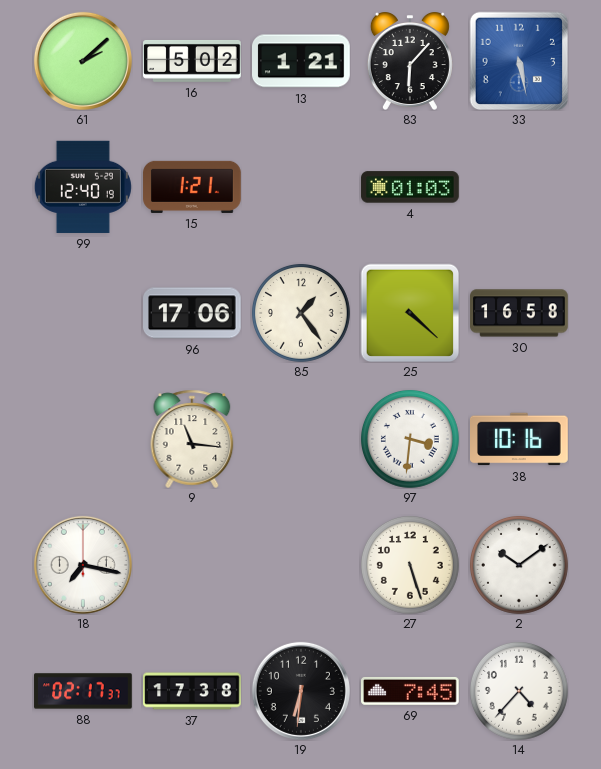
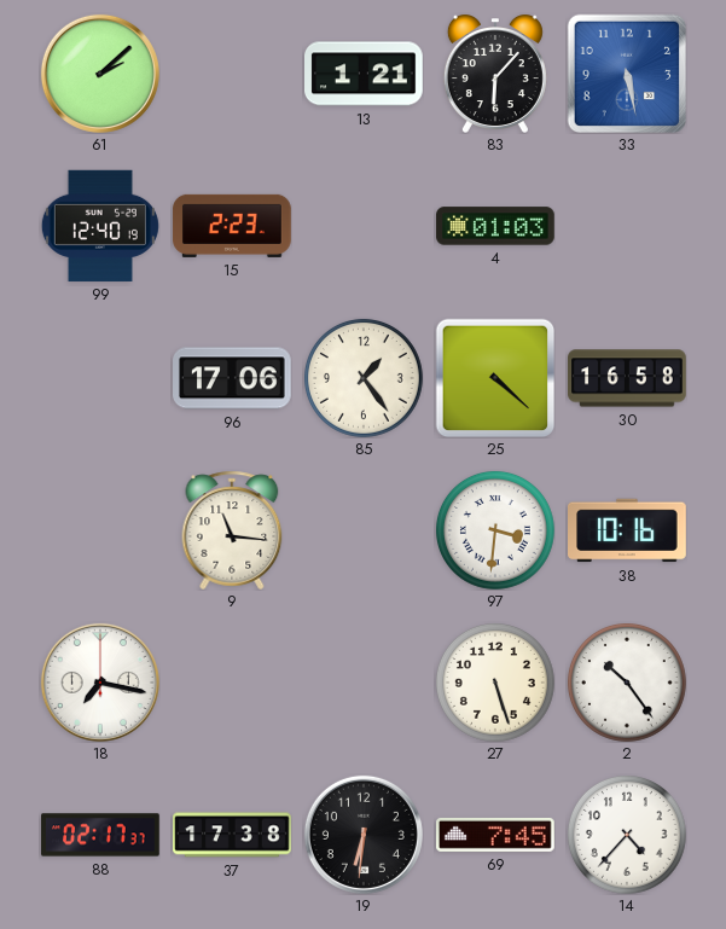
16: 5:02 -> none
15: 1:21 -> 2:23
2: 10:09 -> 10:24
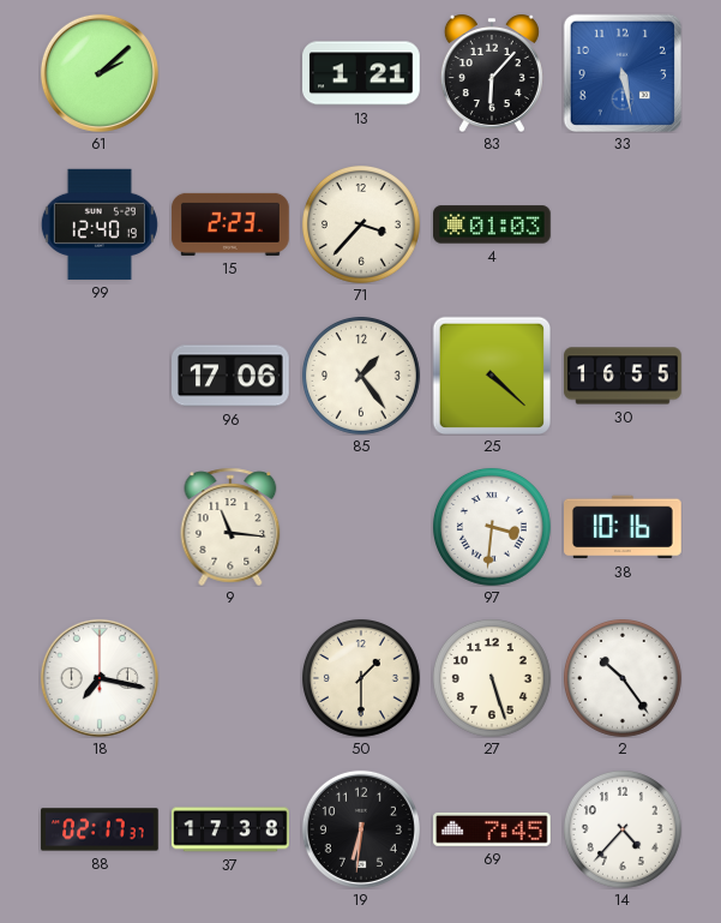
71: none -> 3:37
30: 16:58 -> 16:55
50: none -> 1:30
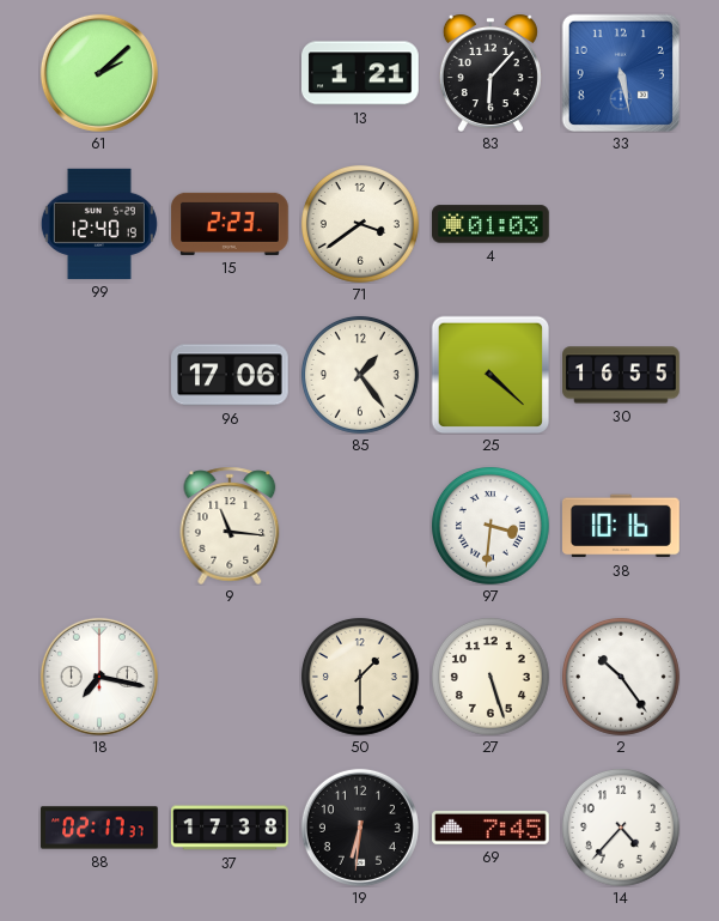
71: 3:37 -> 3:39
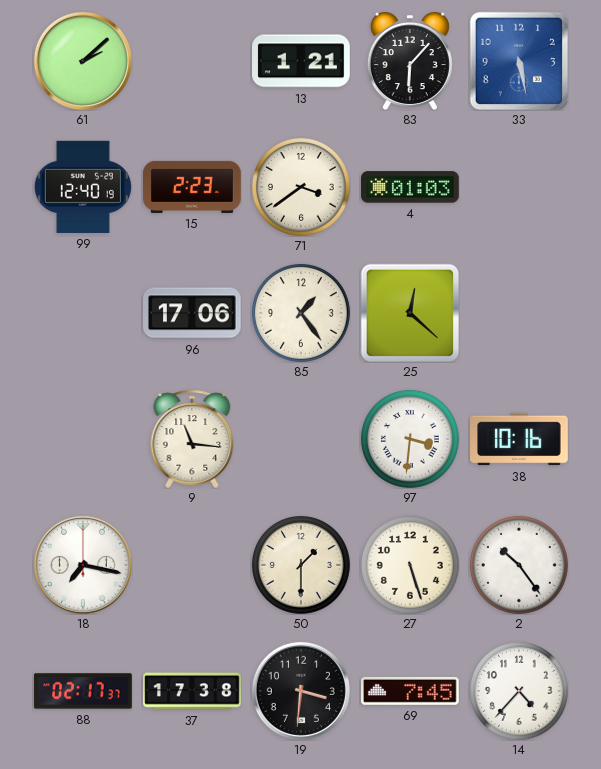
25: 4:22 -> 12:22
30: 16:55 -> none
19: 6:31 -> 3:31
